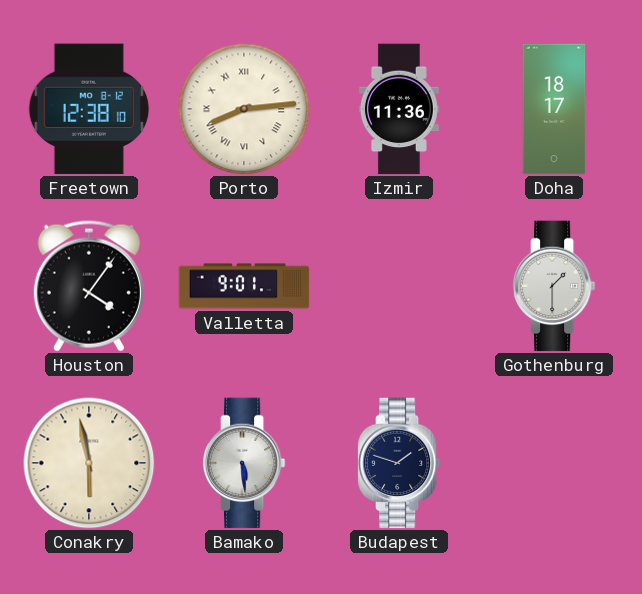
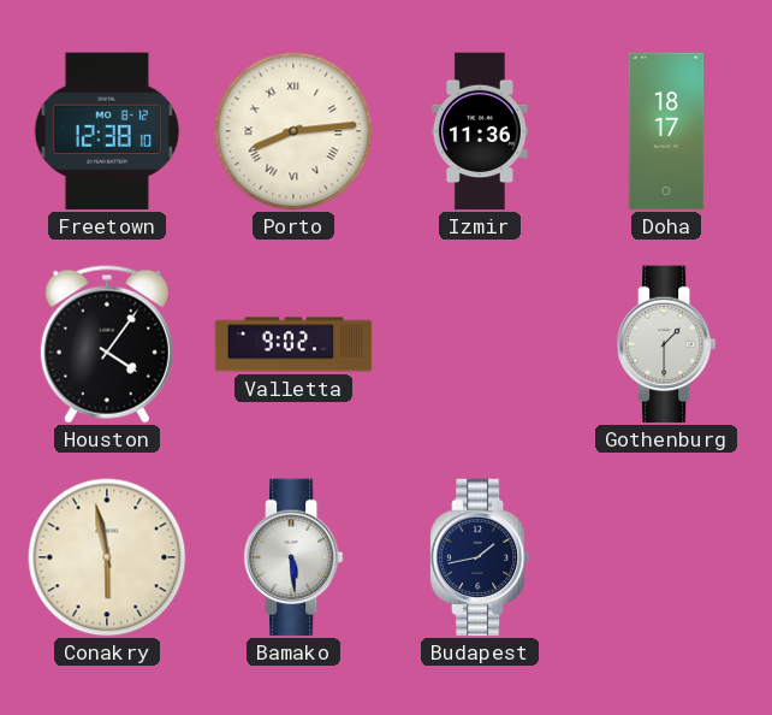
Valletta: 9:01 -> 9:02
Budapest: 1:48 -> 1:43
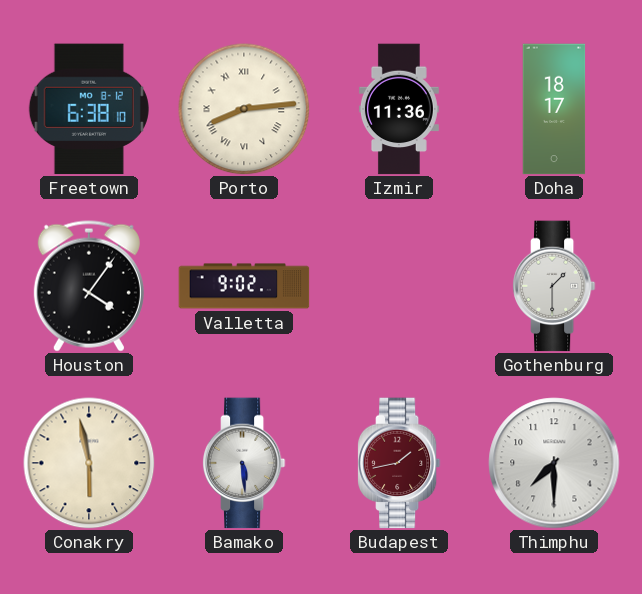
Freetown: 12:38 -> 6:38
Budapest dial: navy -> burgundy
Thimphu: none -> 7:30
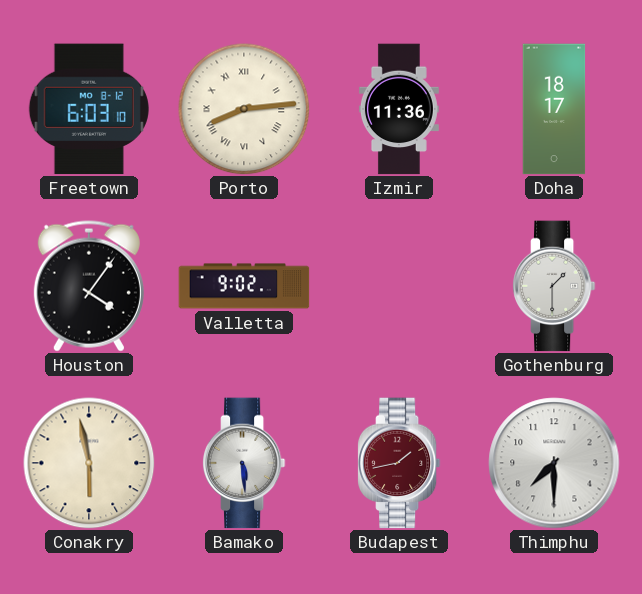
Freetown: 6:38 -> 6:03
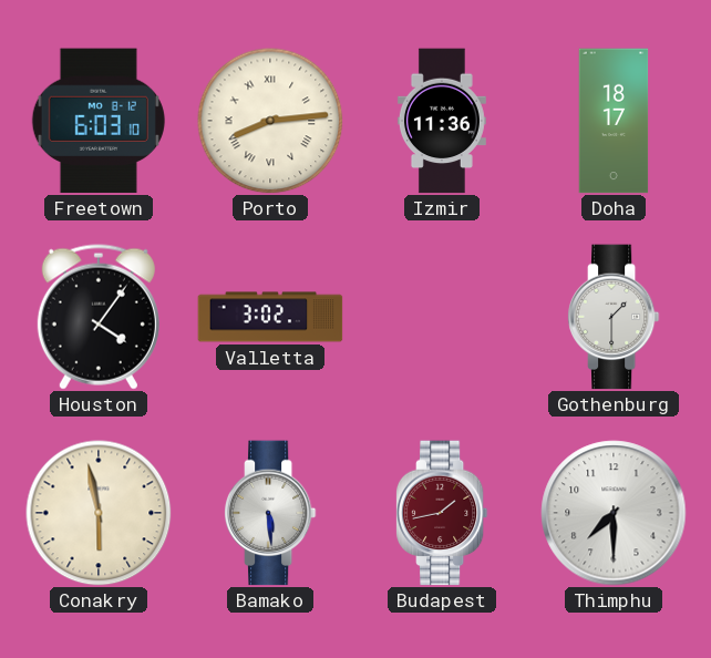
Valletta: 9:02 -> 3:02
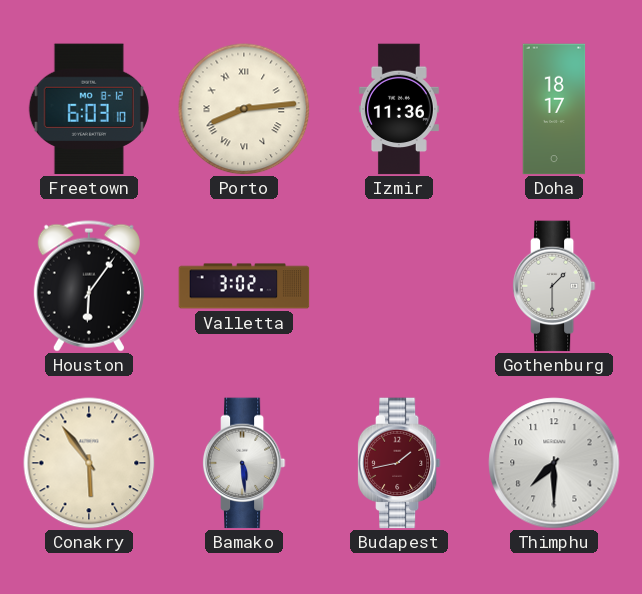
Houston: 4:06 -> 6:06
Conakry: 5:58 -> 5:54
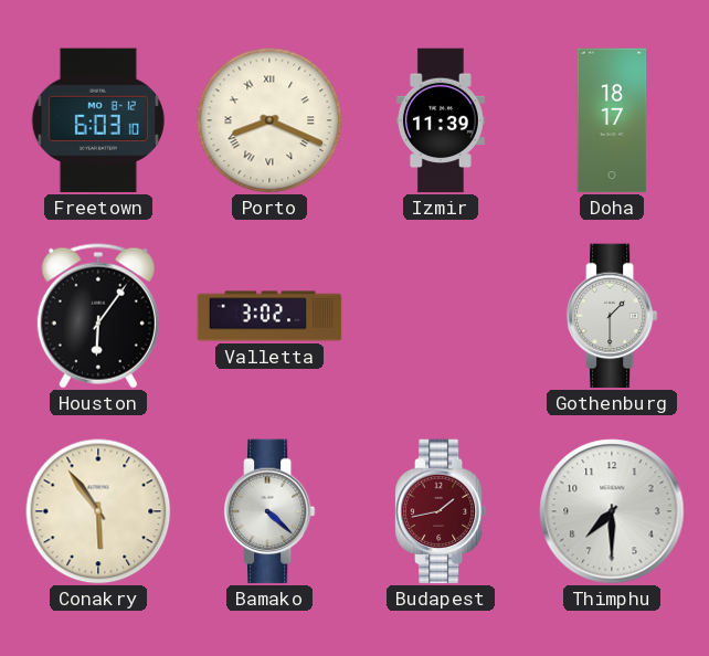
Porto: 8:14 -> 8:19
Izmir: 11:36 -> 11:39
Bamako: 5:29 -> 4:22
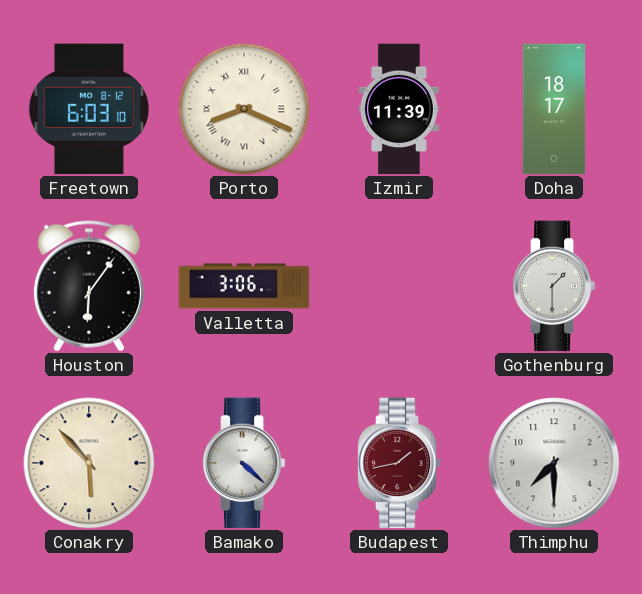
Valletta: 3:02 -> 3:06
Conakry: 5:54 -> 5:53
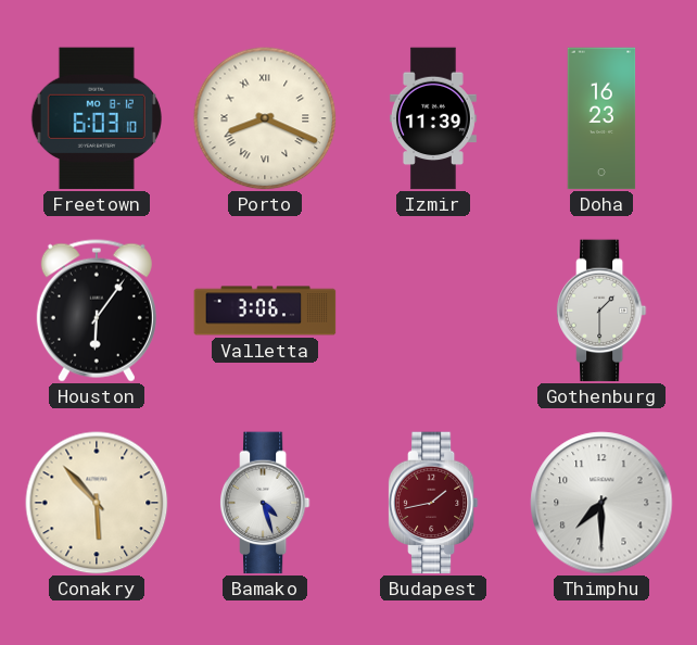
Doha: 18:17 -> 16:23
Bamako: 4:22 -> 4:27
